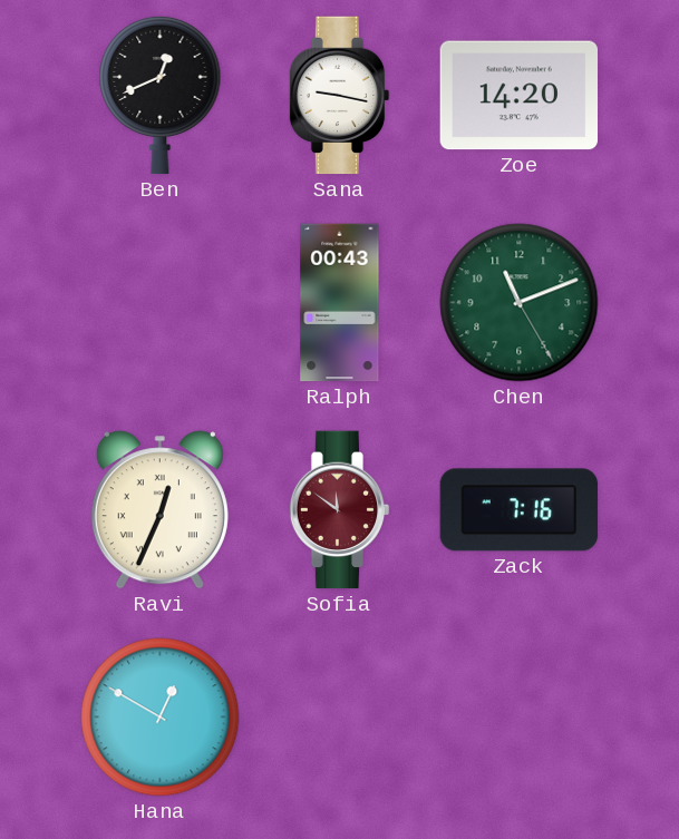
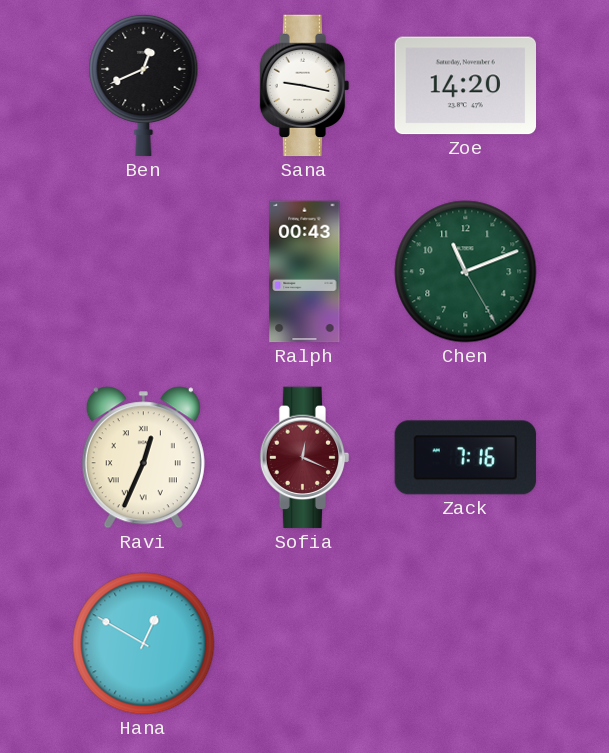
Sofia: 11:51 -> 12:19
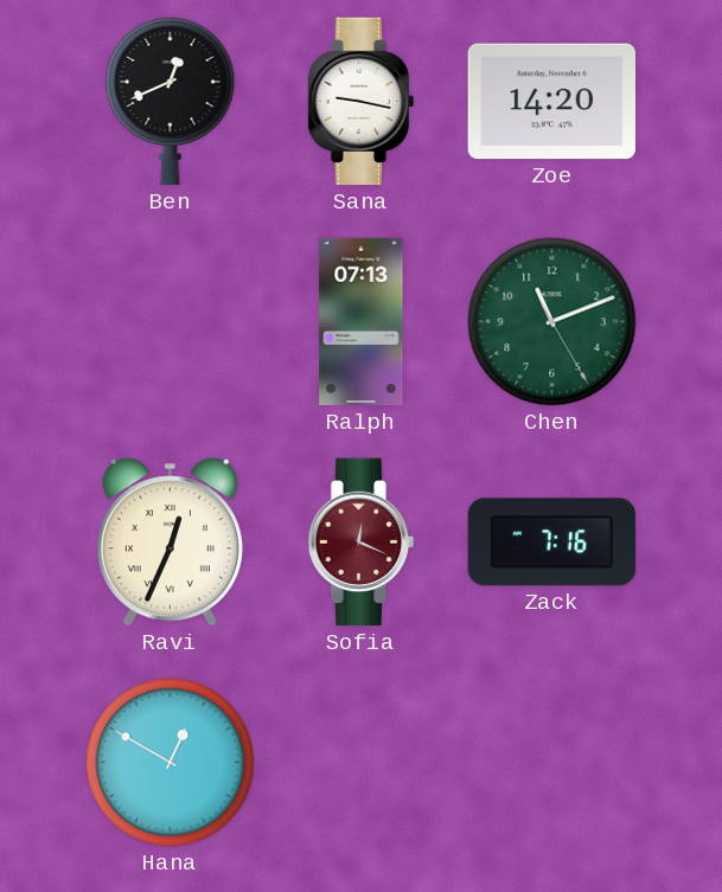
Ralph: 00:43 -> 07:13
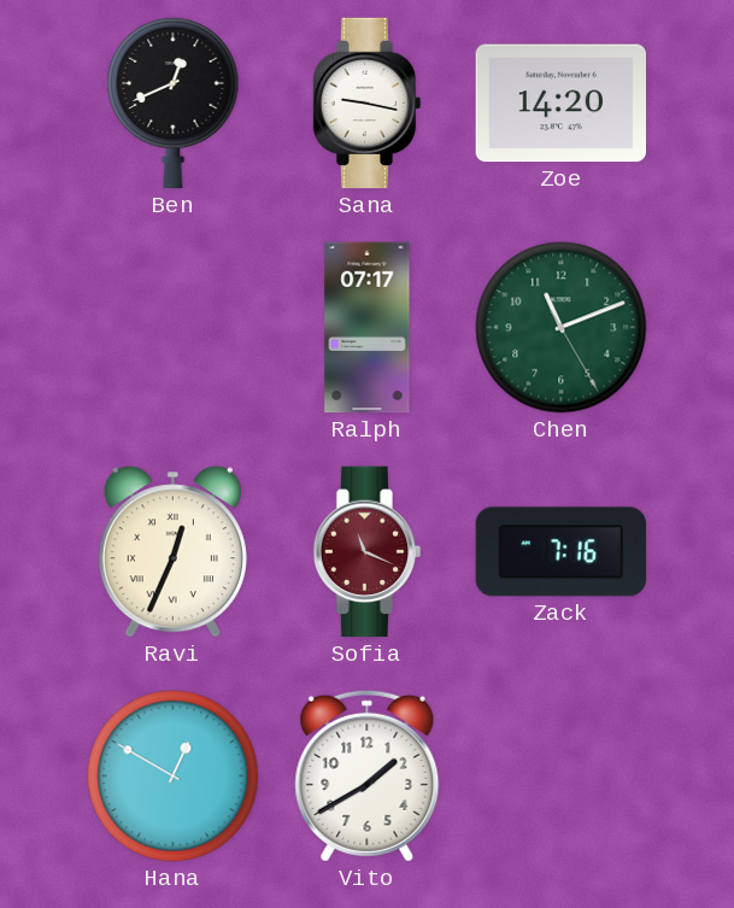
Ralph: 07:13 -> 07:17
Sofia: 12:19 -> 11:19
Vito: none -> 1:40
